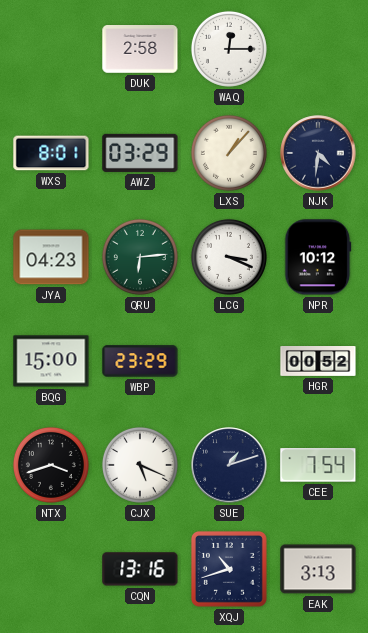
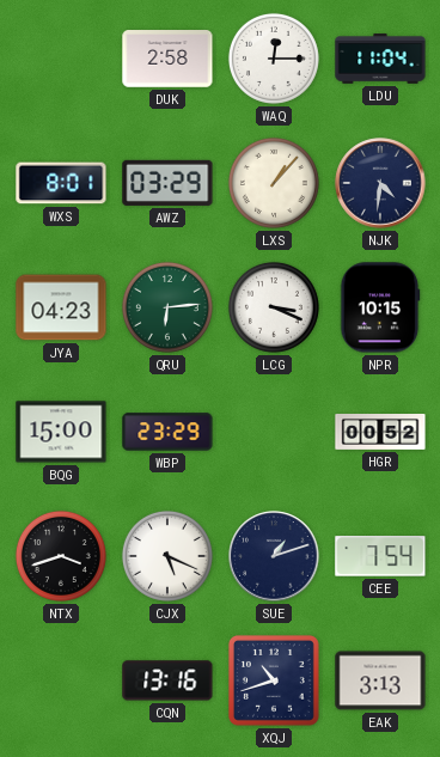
LDU: none -> 11:04
NPR: 10:12 -> 10:15
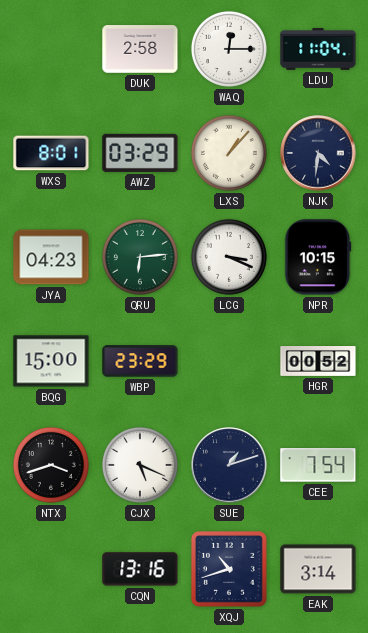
EAK: 3:13 -> 3:14
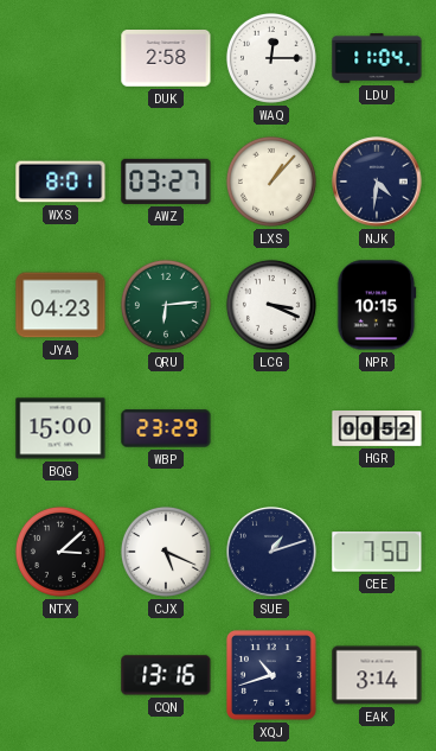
AWZ: 03:29 -> 03:27
NTX: 3:42 -> 3:08
CEE: 7:54 -> 7:50
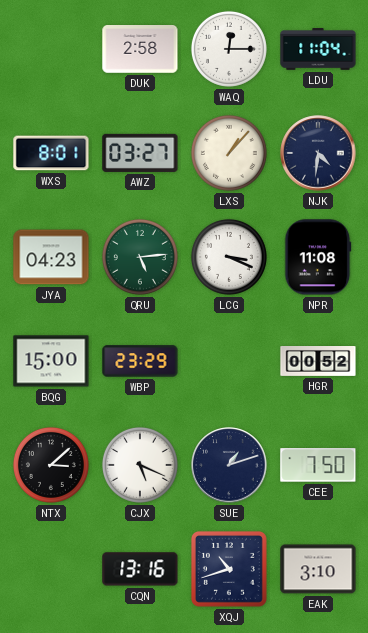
QRU: 6:14 -> 5:14
NPR: 10:15 -> 11:08
EAK: 3:14 -> 3:10
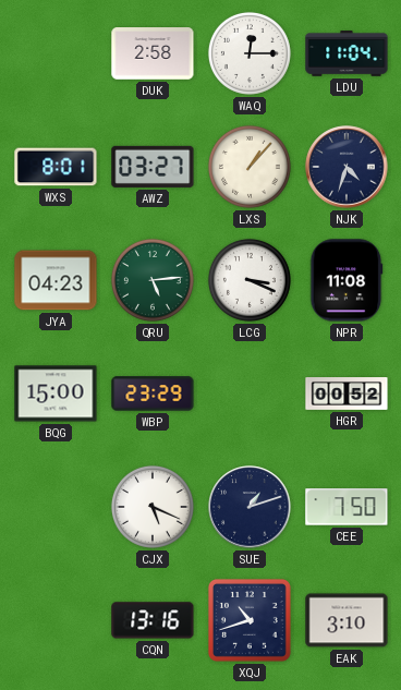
NJK: 4:31 -> 4:33
NTX: 3:08 -> none
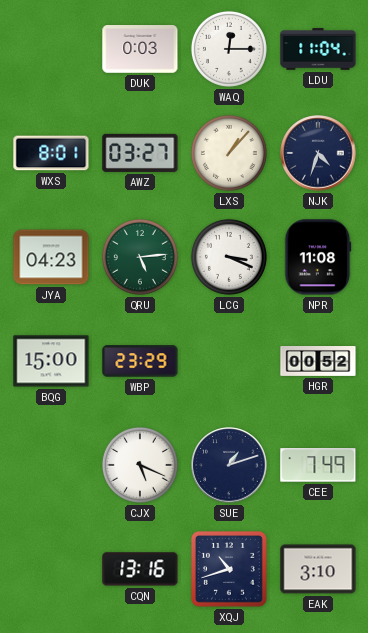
DUK: 2:58 -> 0:03
CEE: 7:50 -> 7:49
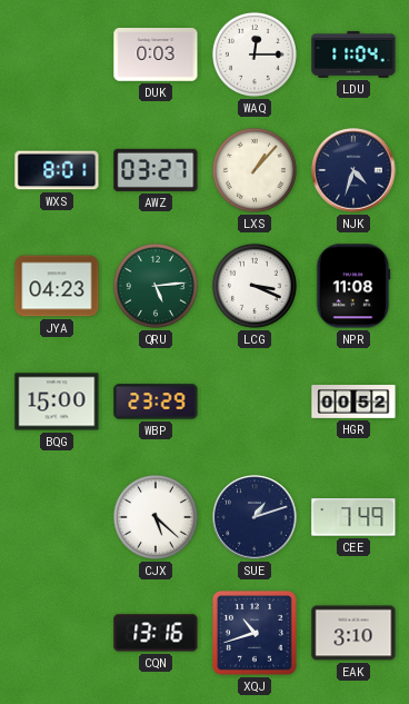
CJX: 5:19 -> 5:22
